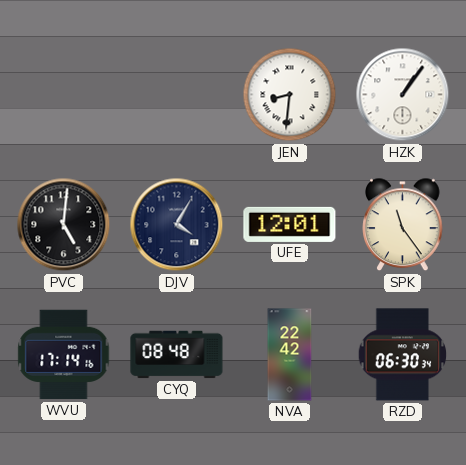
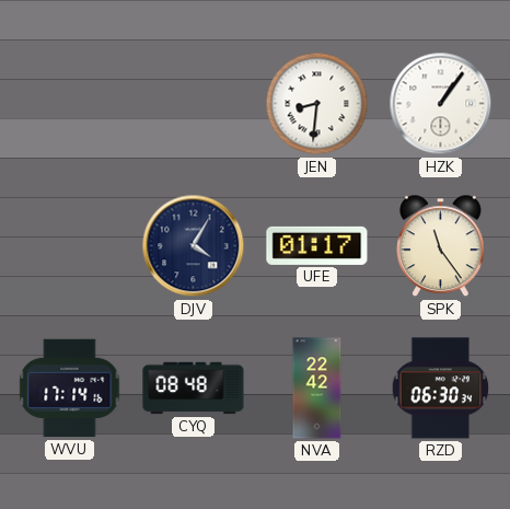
PVC: 5:01 -> none
UFE: 12:01 -> 01:17
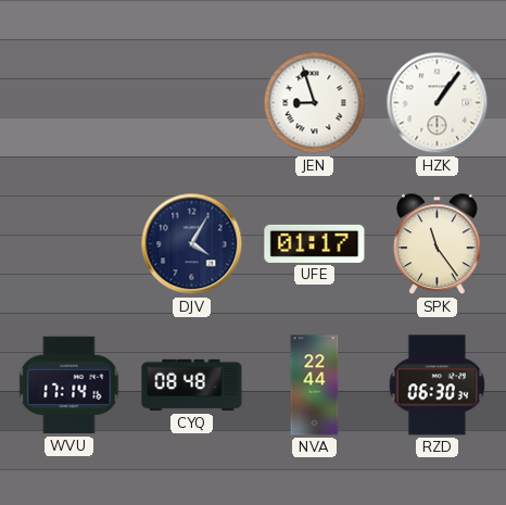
JEN: 8:31 -> 8:57
NVA: 22:42 -> 22:44
